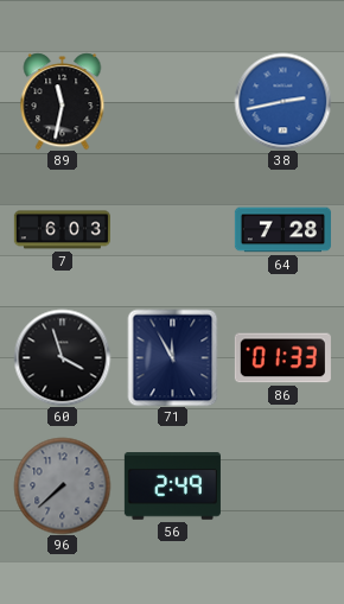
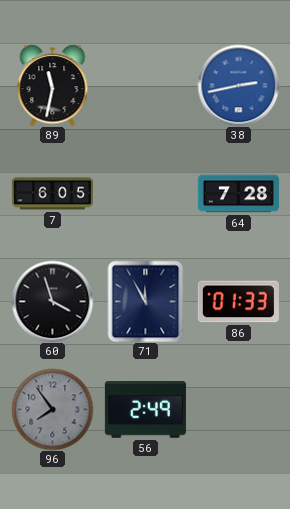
7: 6:03 -> 6:05
96: 7:38 -> 7:54
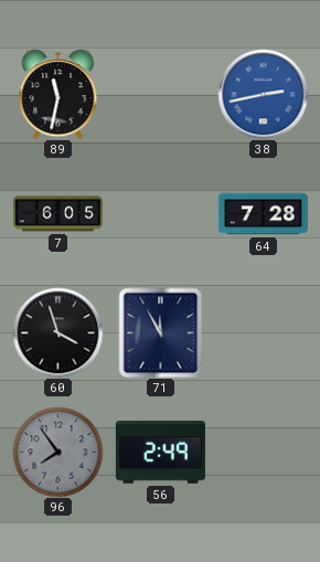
86: 01:33 -> none
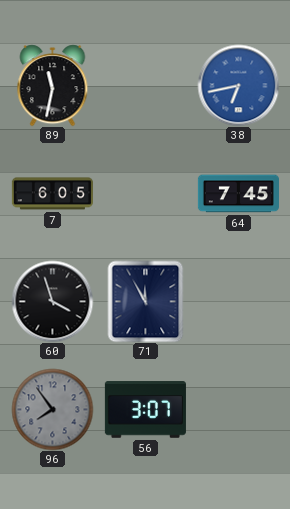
38: 2:43 -> 6:43
64: 7:28 -> 7:45
56: 2:49 -> 3:07
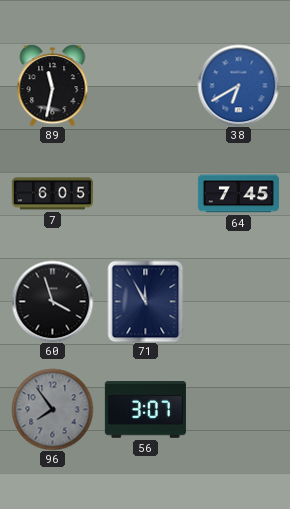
38: 6:43 -> 6:40
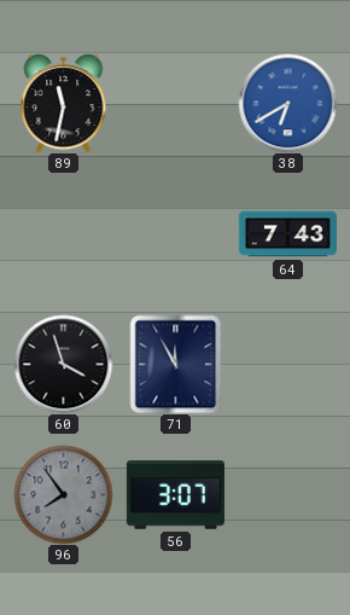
7: 6:05 -> none
64: 7:45 -> 7:43
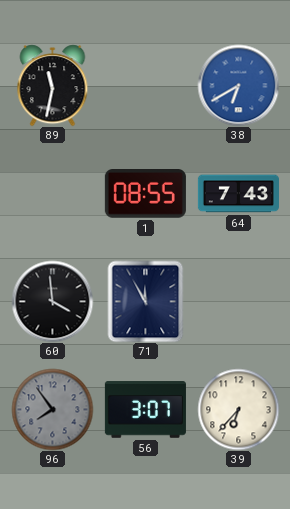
1: none -> 08:55
60: 3:57 -> 3:59
39: none -> 6:37
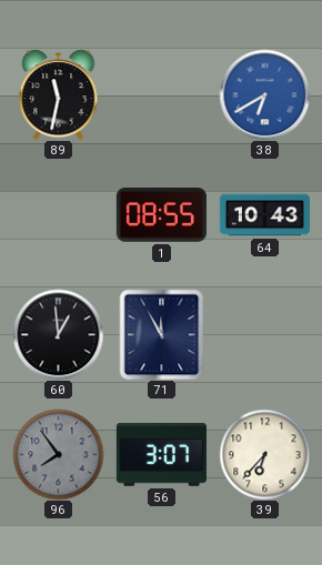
64: 7:43 -> 10:43
60: 3:59 -> 12:59
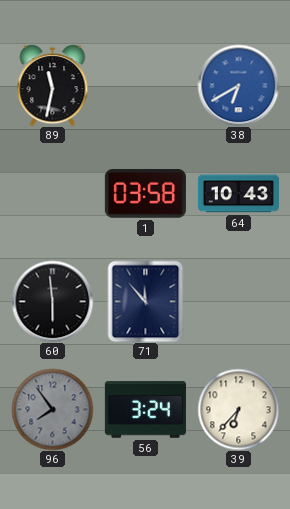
1: 08:55 -> 03:58
60: 12:59 -> 5:59
71: 11:55 -> 11:53
56: 3:07 -> 3:24
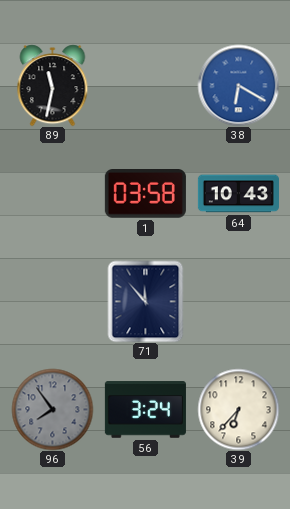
38: 6:40 -> 6:20
60: 5:59 -> none
